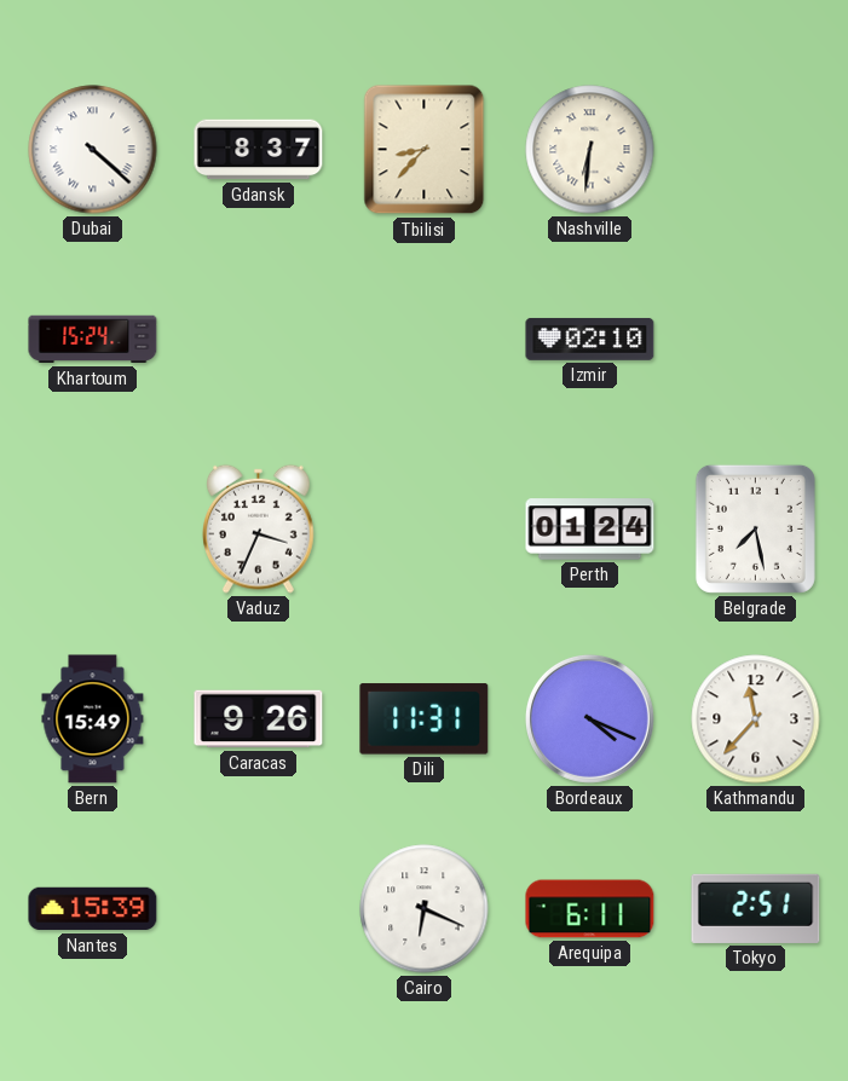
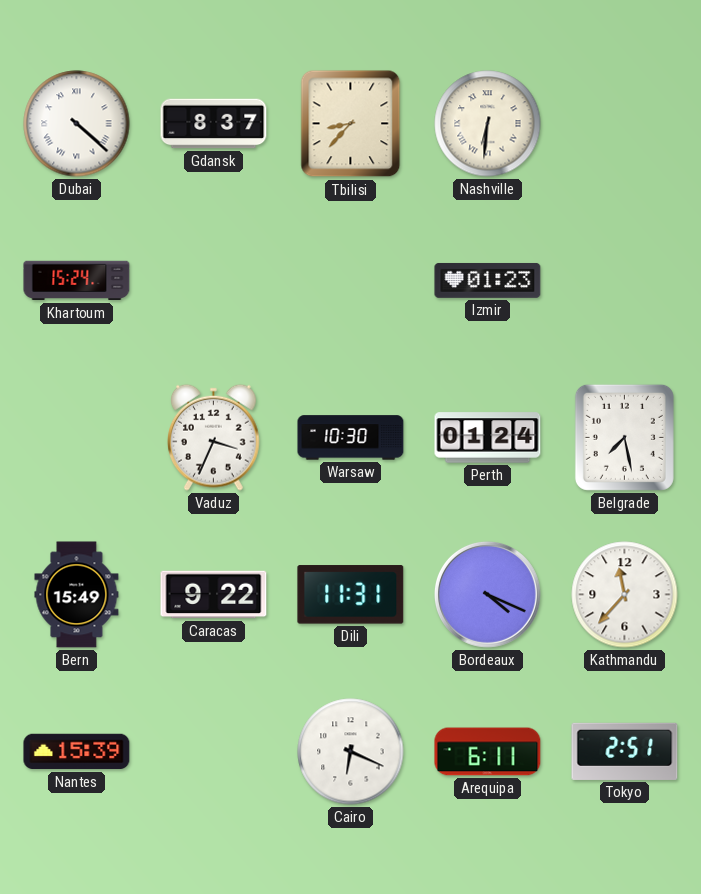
Izmir: 02:10 -> 01:23
Warsaw: none -> 10:30
Caracas: 9:26 -> 9:22
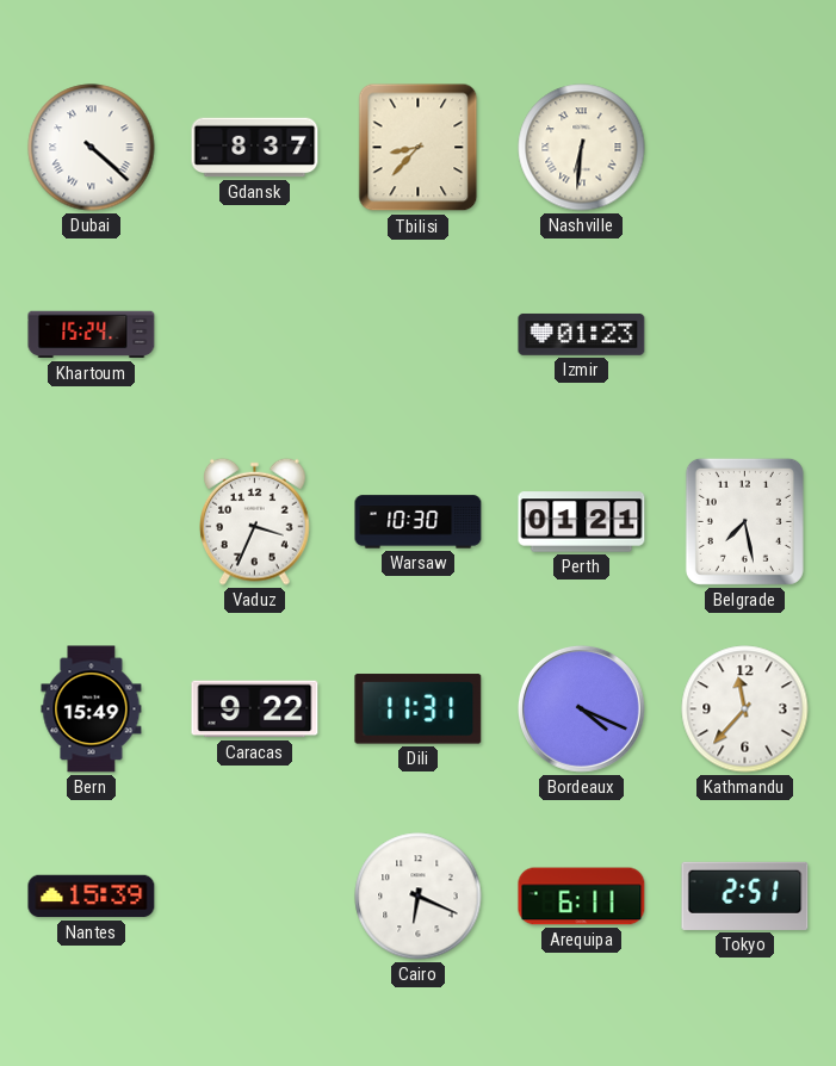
Perth: 01:24 -> 01:21
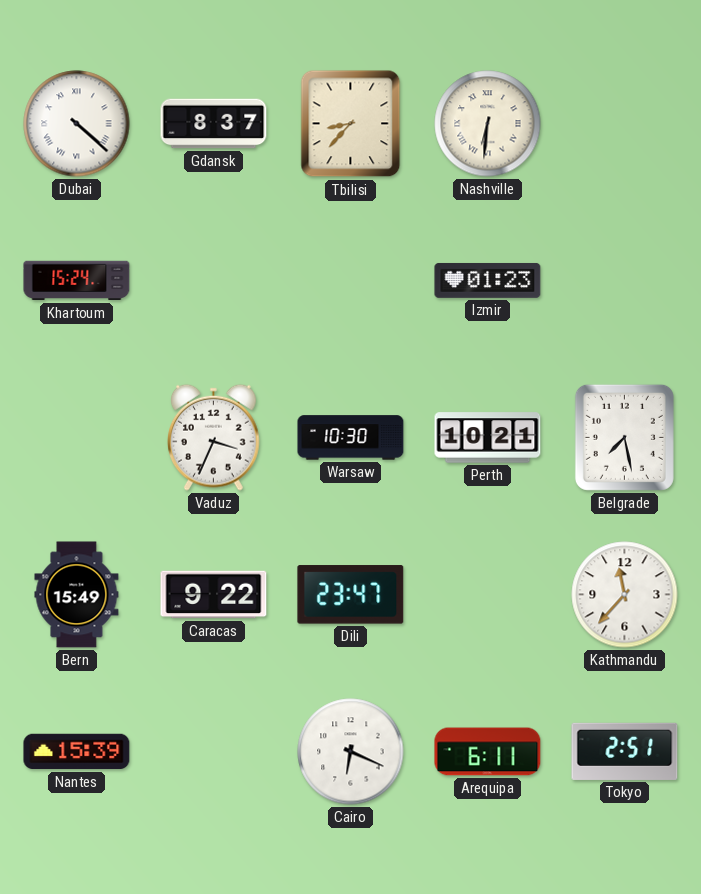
Perth: 01:21 -> 10:21
Dili: 11:31 -> 23:47
Bordeaux: 4:19 -> none
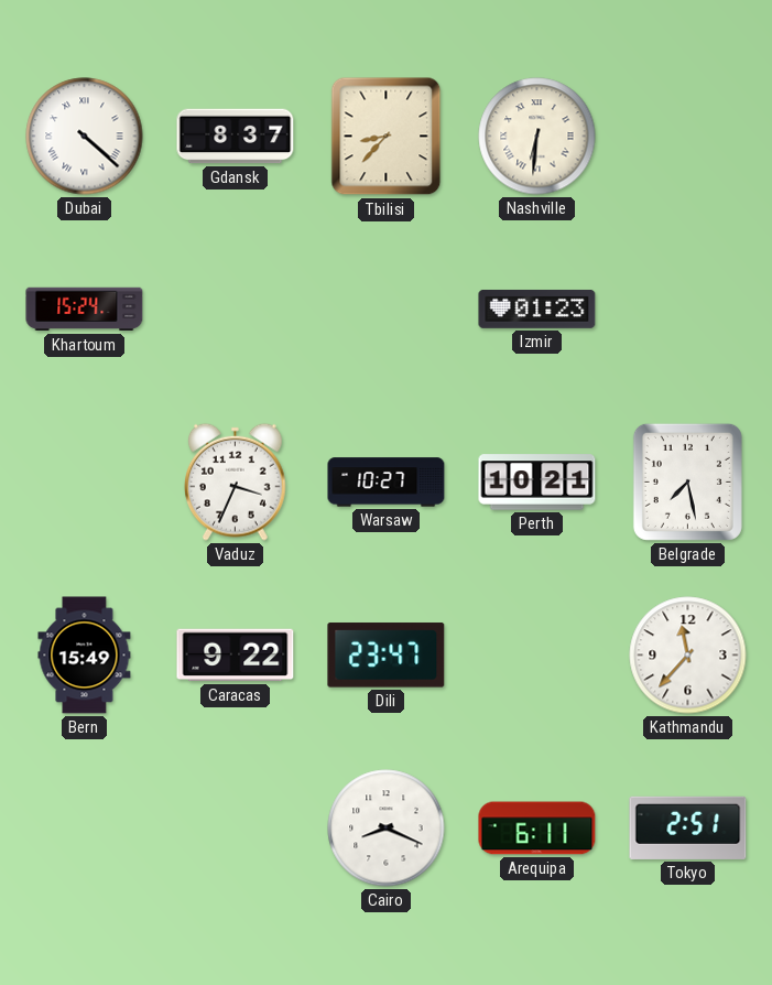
Warsaw: 10:30 -> 10:27
Nantes: 15:39 -> none
Cairo: 6:19 -> 8:19
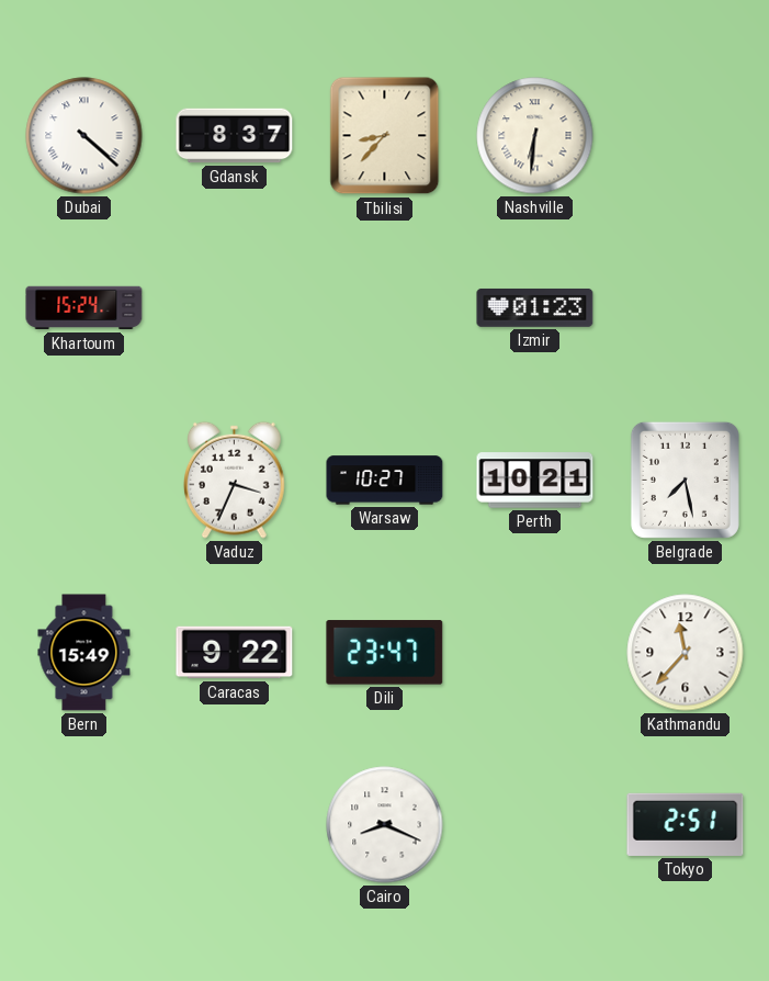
Arequipa: 6:11 -> none
